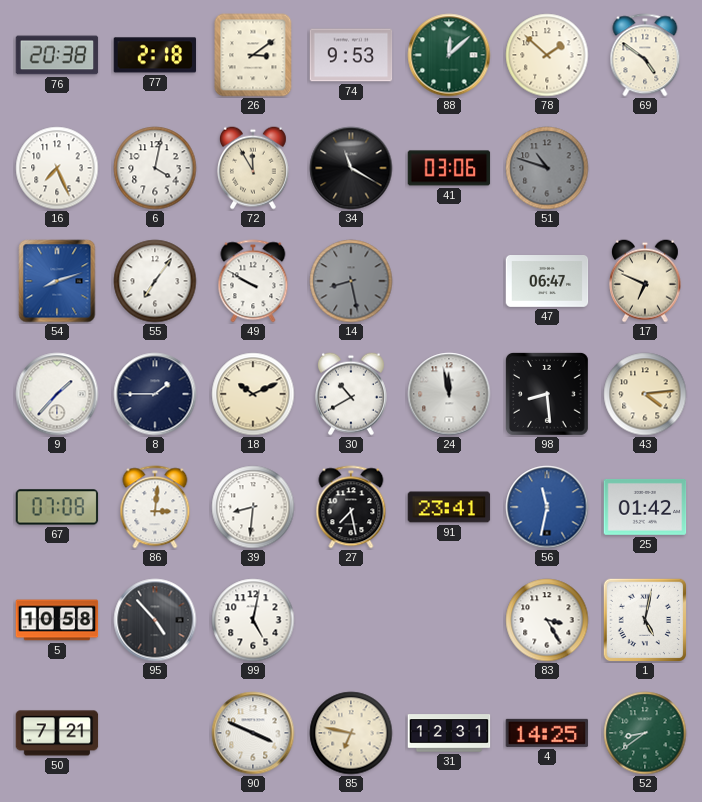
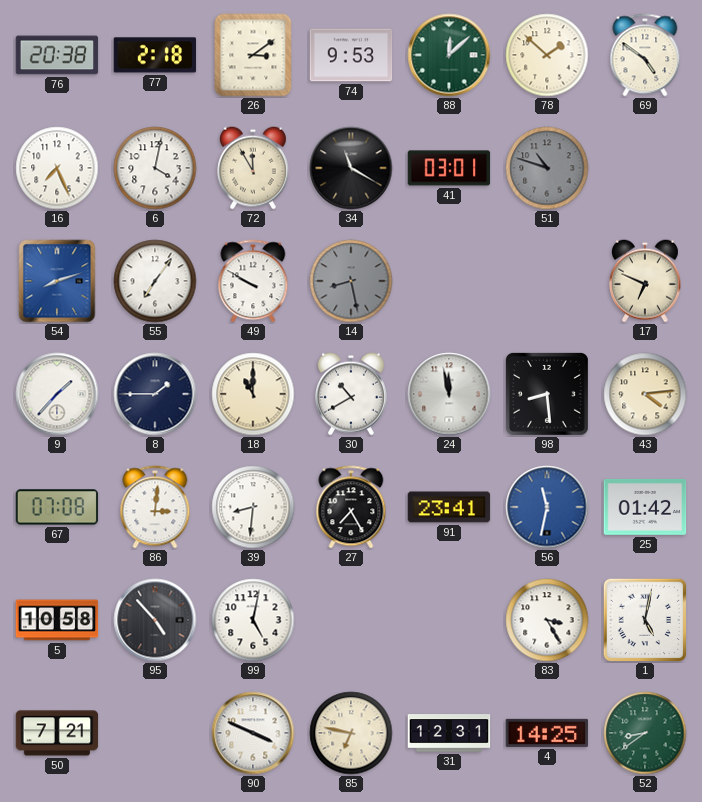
41: 03:06 -> 03:01
47: 06:47 -> none
18: 10:11 -> 11:00
27: 7:28 -> 7:25
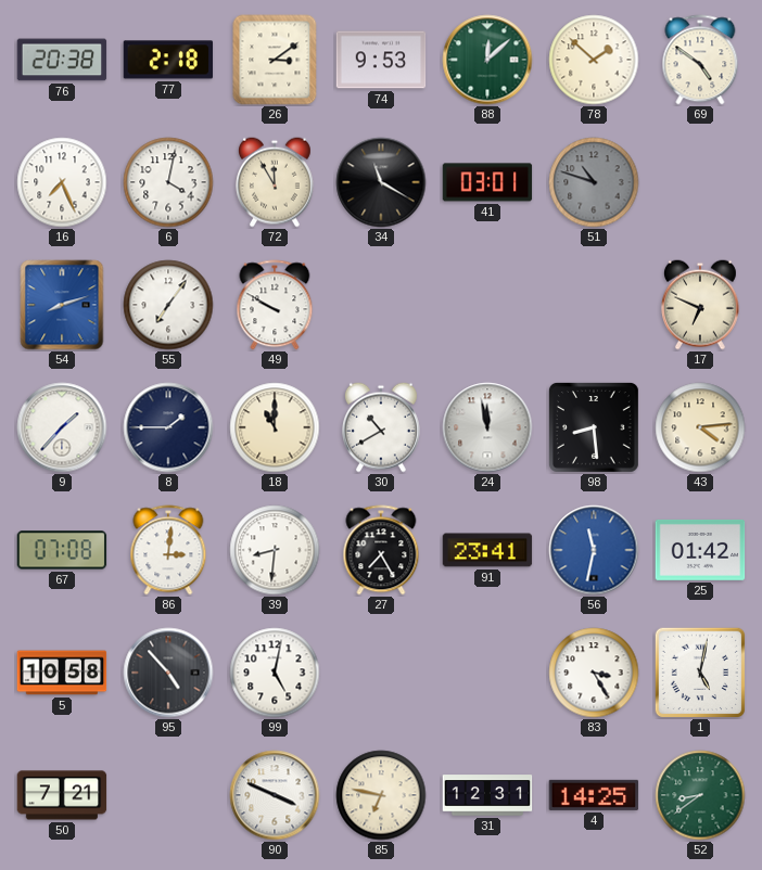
14: 8:28 -> none
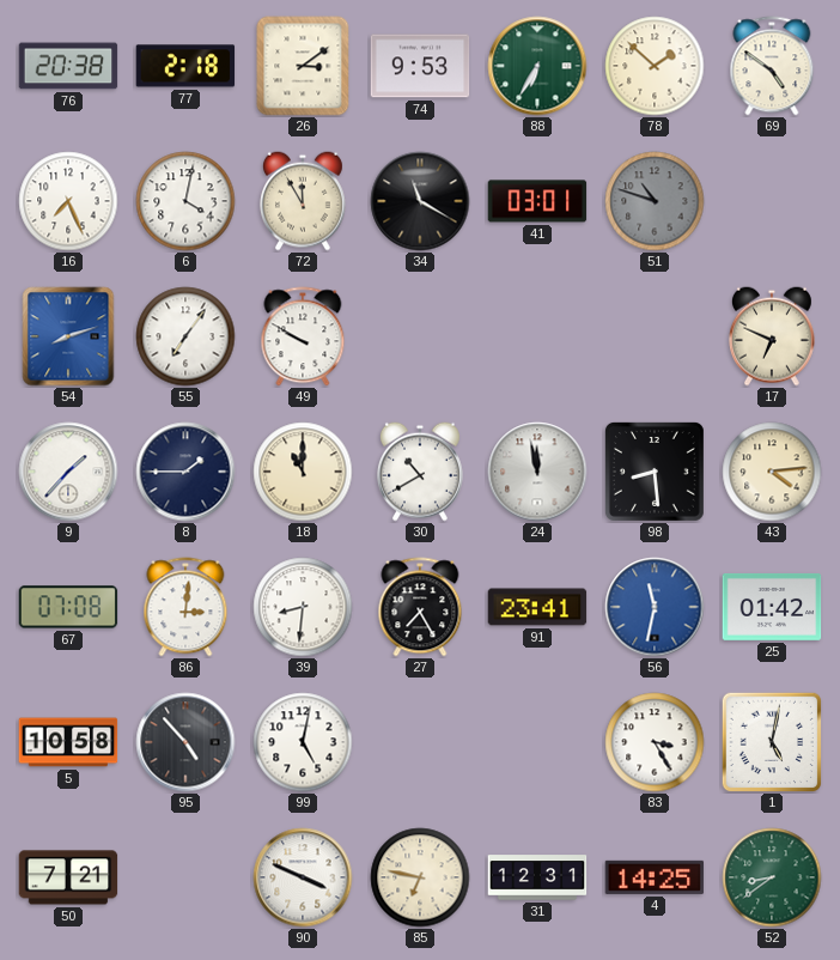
88: 12:08 -> 6:35
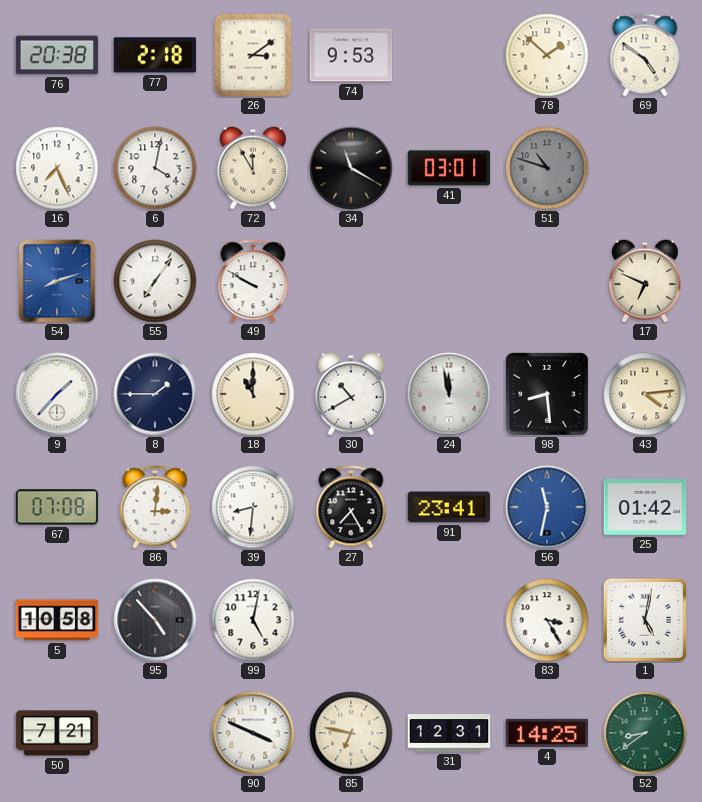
88: 6:35 -> none
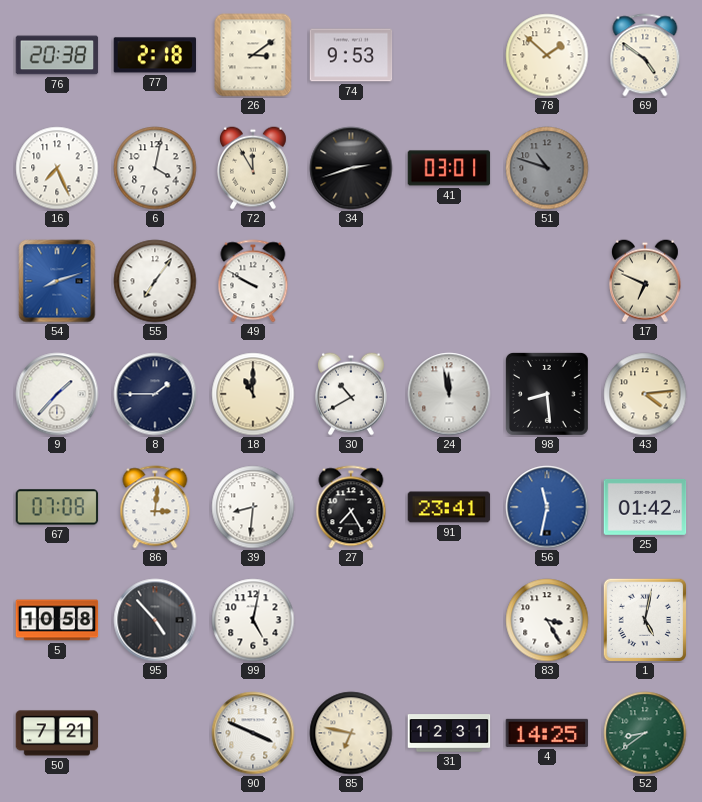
34: 11:20 -> 2:42
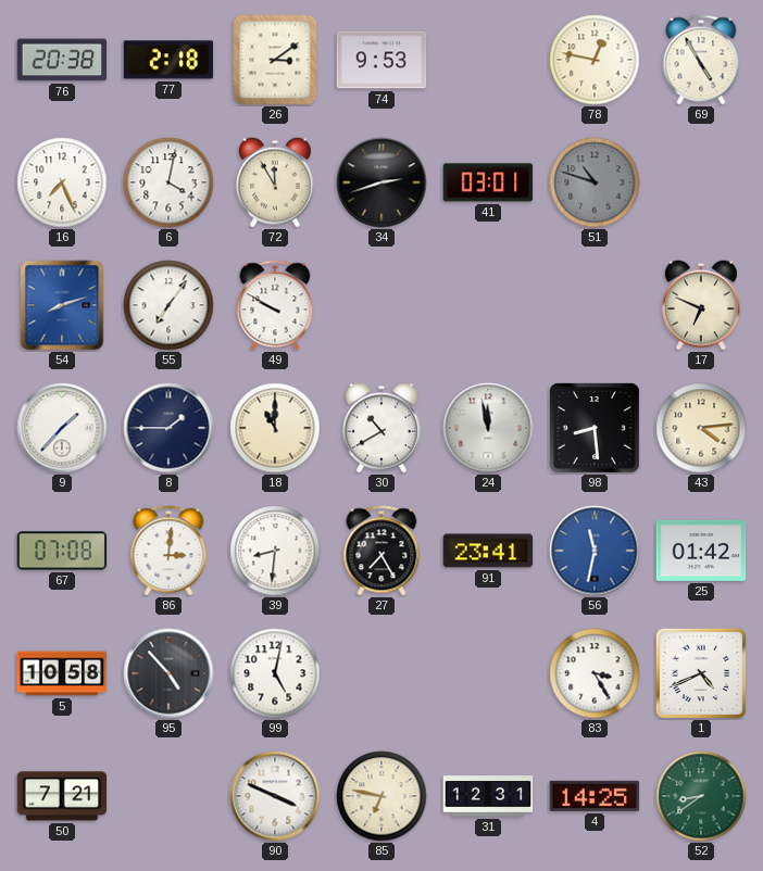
78: 1:52 -> 12:47
69: 4:51 -> 4:55
1: 5:02 -> 4:41
